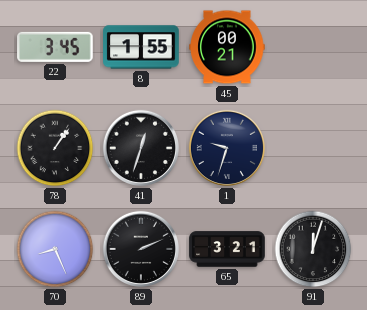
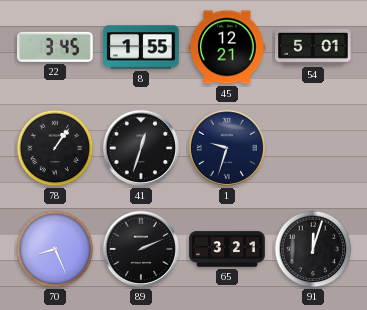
45: 00:21 -> 12:21
54: none -> 5:01
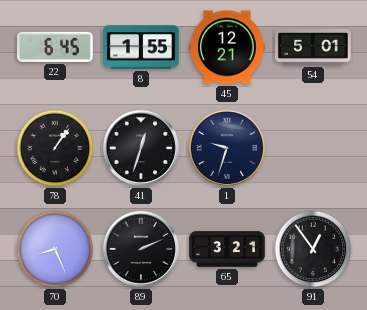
22: 3:45 -> 6:45
91: 12:03 -> 12:54
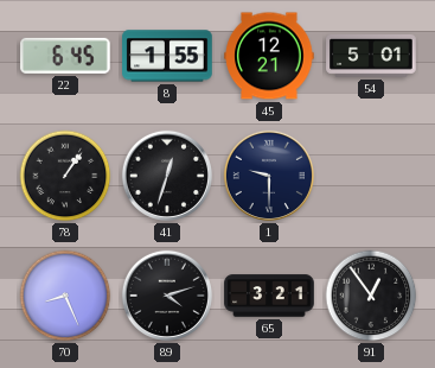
1: 9:33 -> 9:30
89: 2:11 -> 4:12
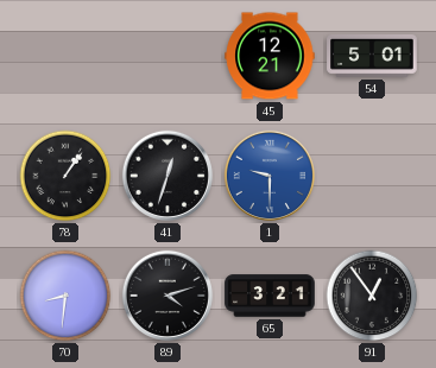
22: 6:45 -> none
8: 1:55 -> none
1 dial: navy -> blue
70: 8:26 -> 8:31
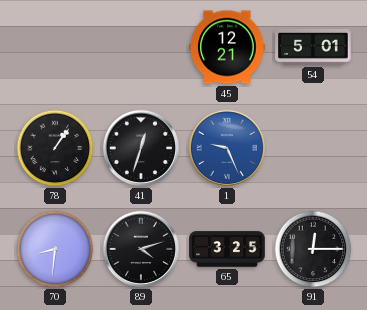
1: 9:30 -> 9:26
65: 3:21 -> 3:25
91: 12:54 -> 12:15
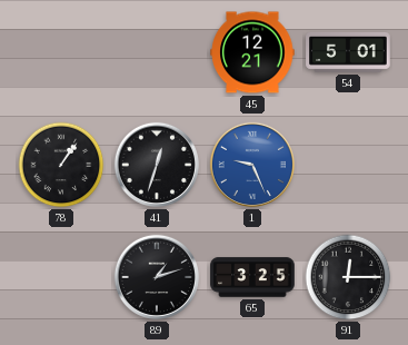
70: 8:31 -> none
89: 4:12 -> 1:12
